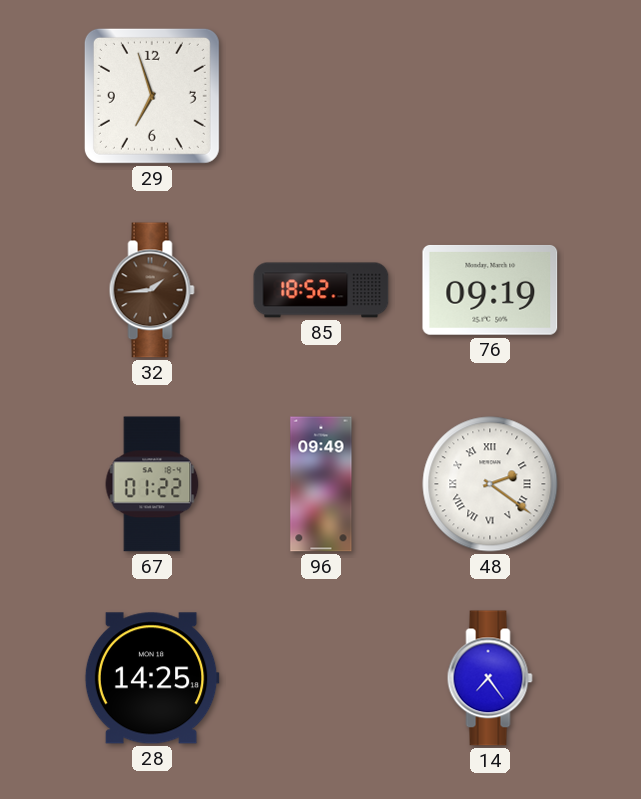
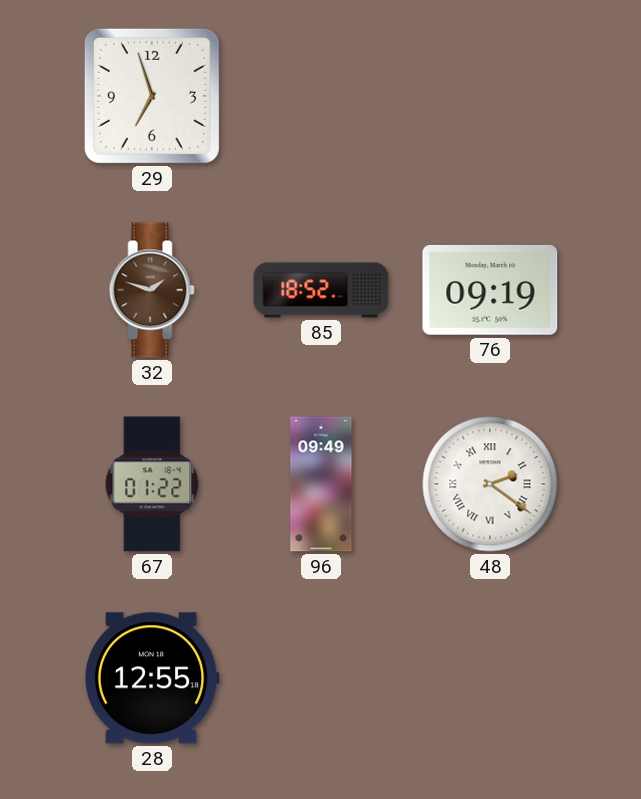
32: 1:44 -> 1:48
28: 14:25 -> 12:55
14: 7:24 -> none
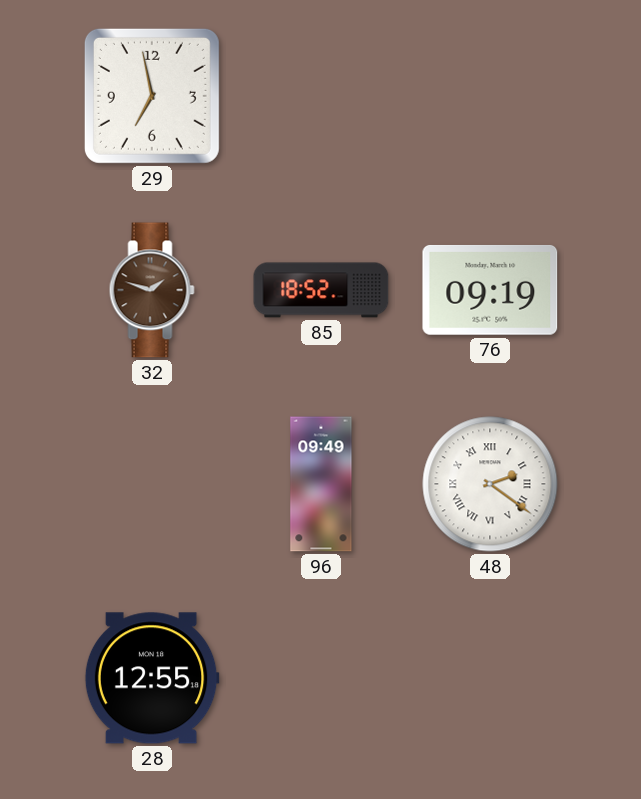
29: 6:57 -> 6:58
67: 01:22 -> none
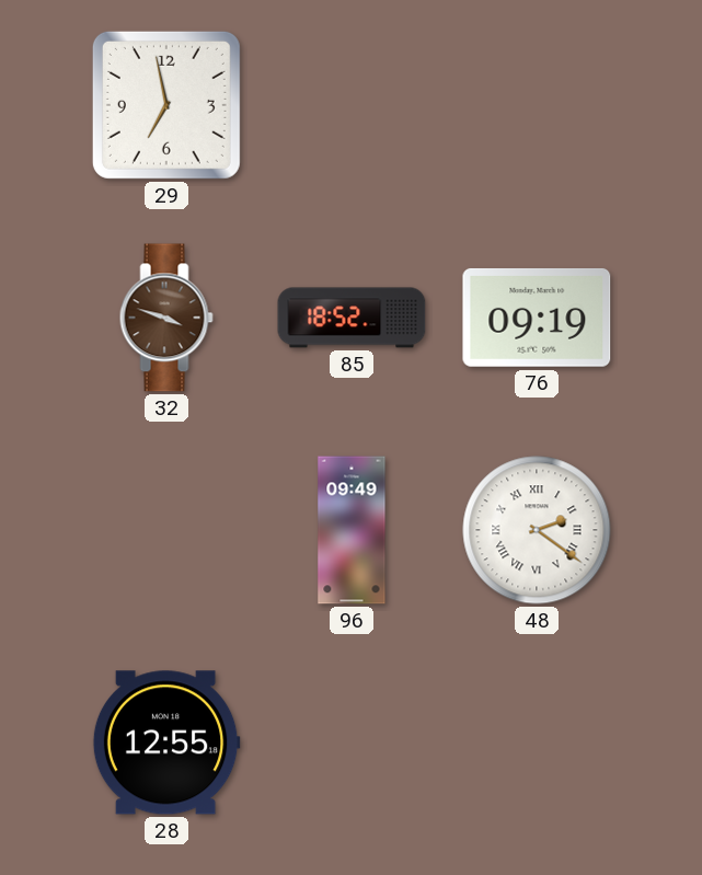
32: 1:48 -> 3:48
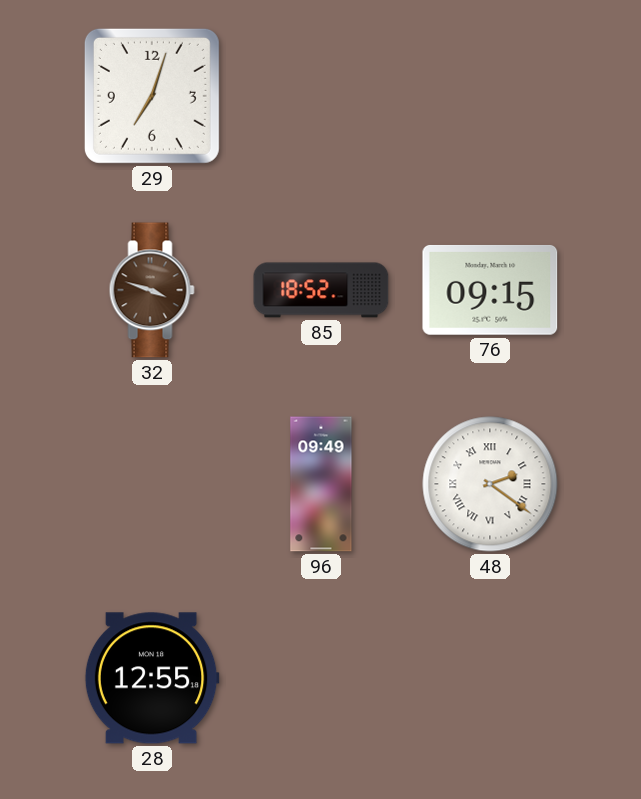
29: 6:58 -> 7:03
76: 09:19 -> 09:15
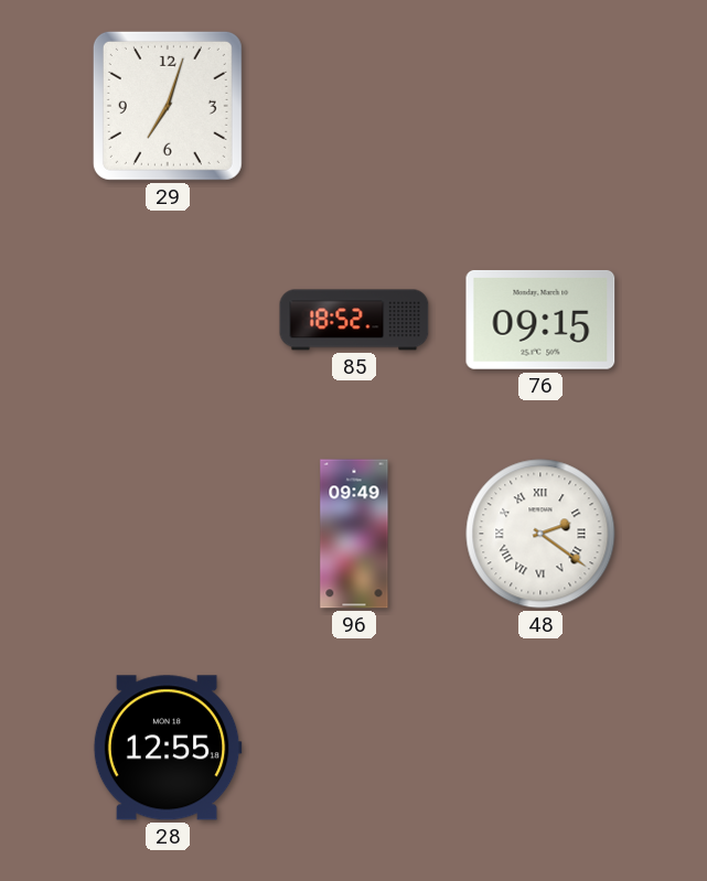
32: 3:48 -> none
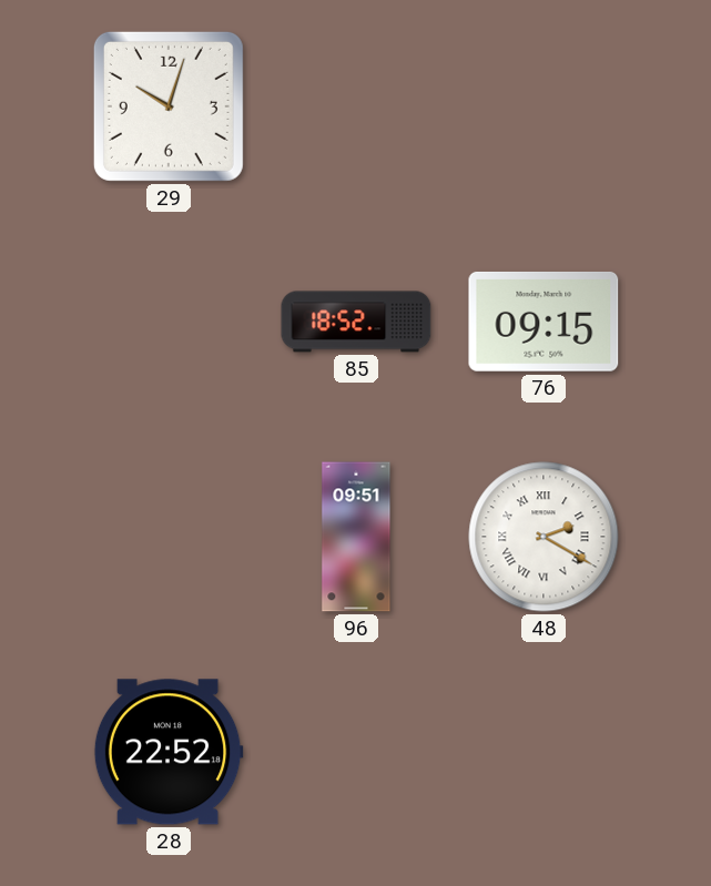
29: 7:03 -> 10:03
96: 09:49 -> 09:51
48: 2:21 -> 2:20
28: 12:55 -> 22:52
